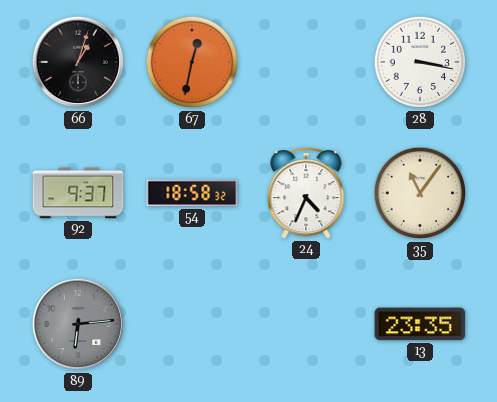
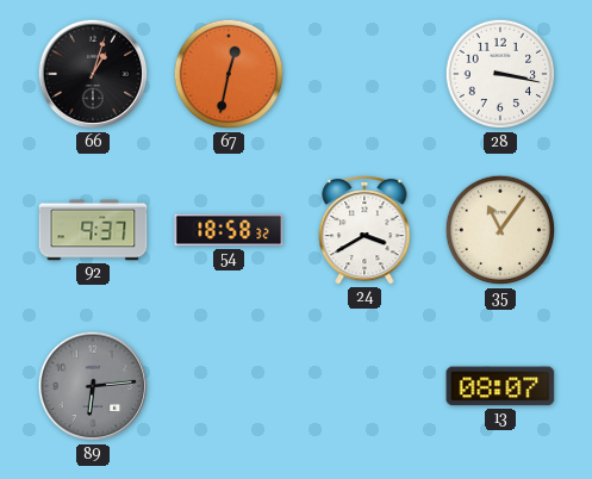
24: 4:34 -> 3:40
13: 23:35 -> 08:07
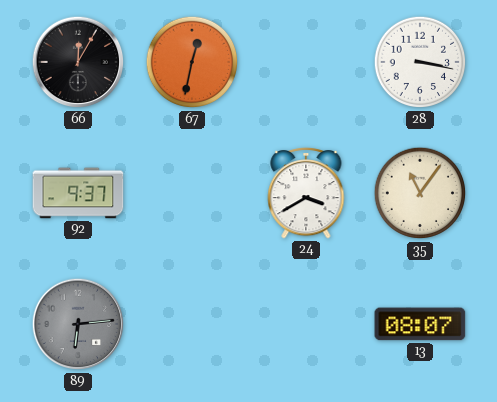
66: 1:03 -> 12:05
54: 18:58 -> none
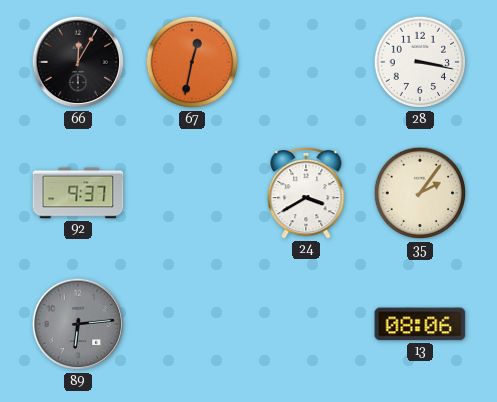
35: 11:06 -> 2:06
13: 08:07 -> 08:06
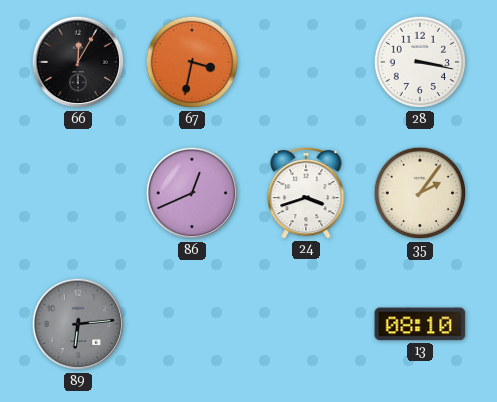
67: 12:32 -> 3:32
92: 9:37 -> none
86: none -> 12:41
24: 3:40 -> 3:42
13: 08:06 -> 08:10
